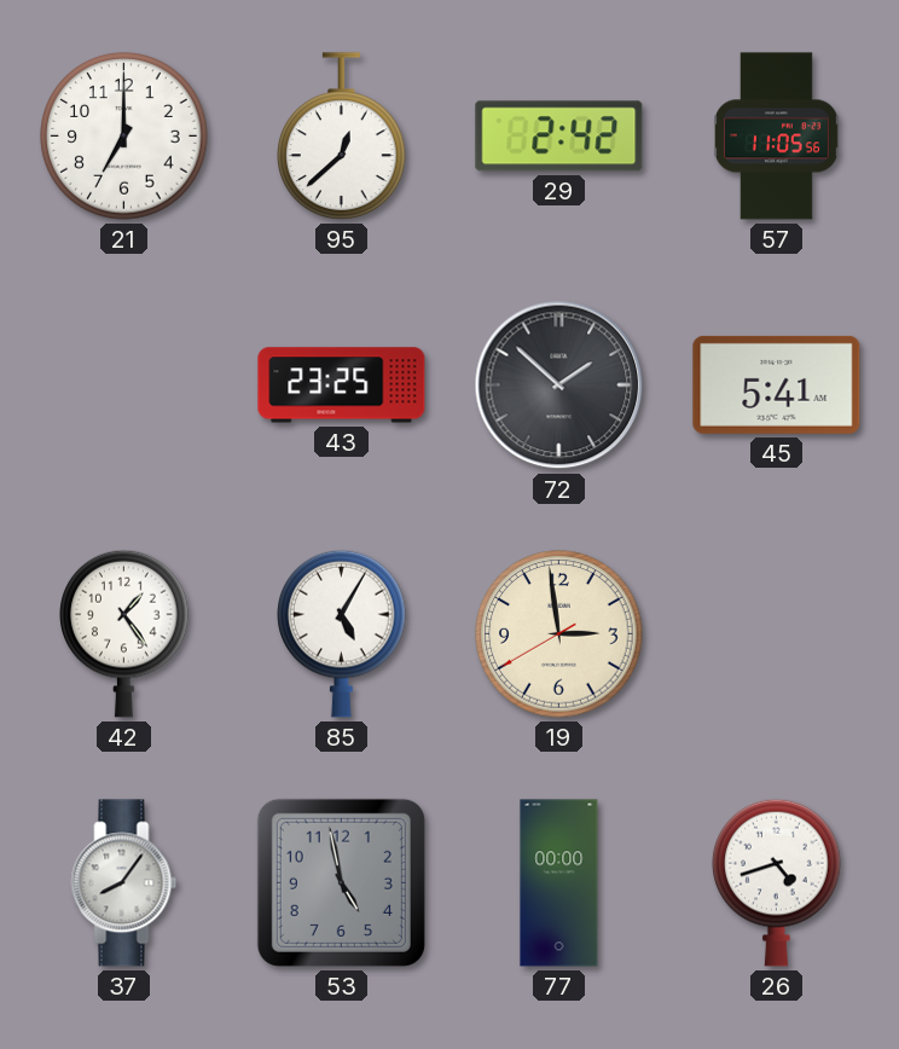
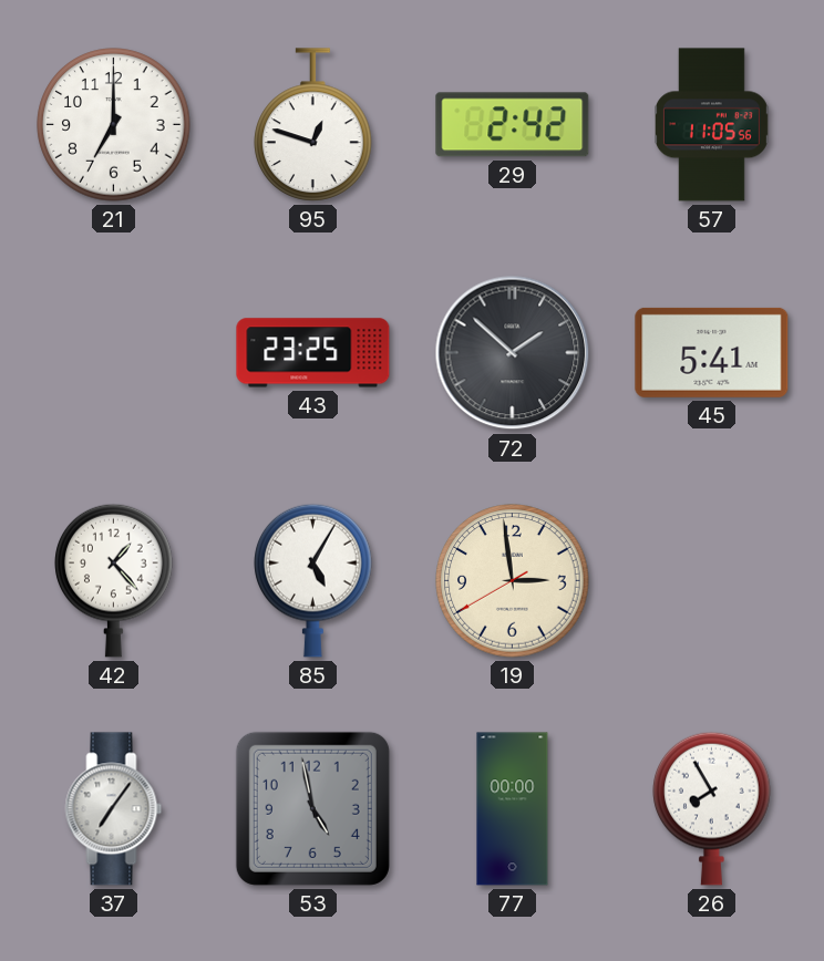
95: 12:38 -> 12:48
42: 1:24 -> 1:23
37: 8:06 -> 7:06
26: 4:42 -> 7:55
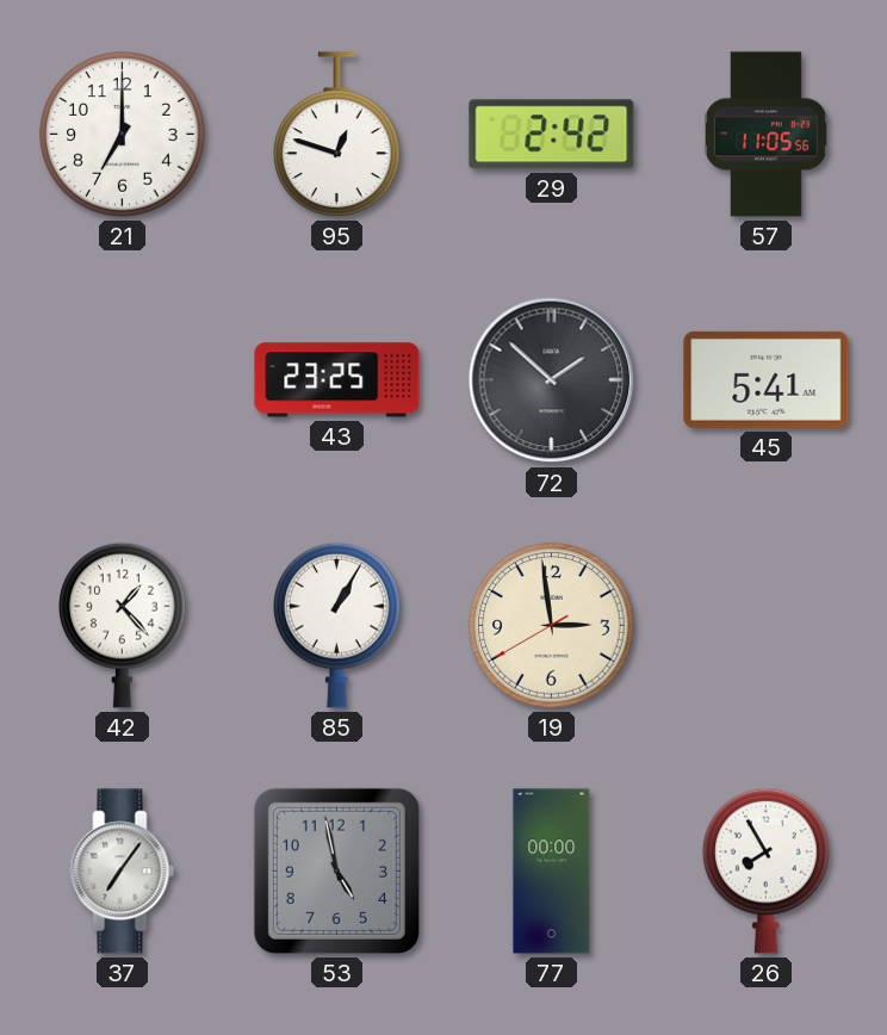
85: 5:05 -> 1:05
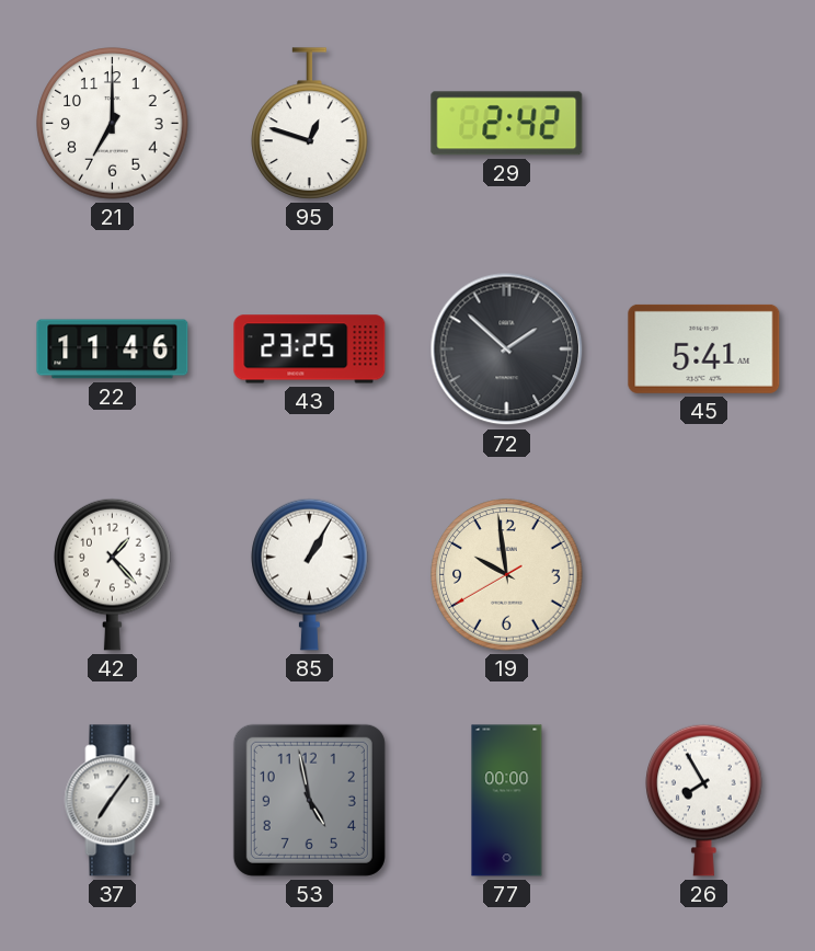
57: 11:05 -> none
22: none -> 11:46
19: 2:58 -> 9:58
